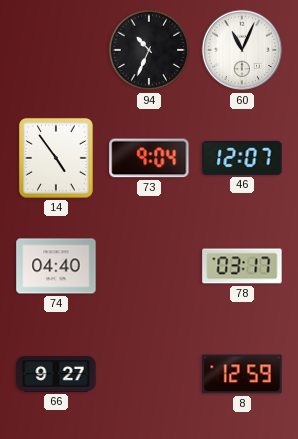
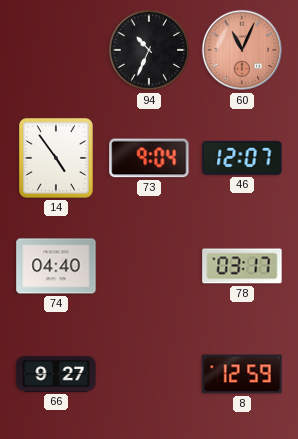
60 dial: white -> salmon
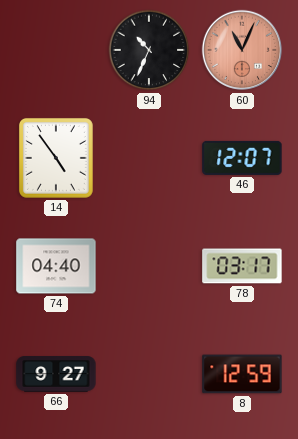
73: 9:04 -> none
